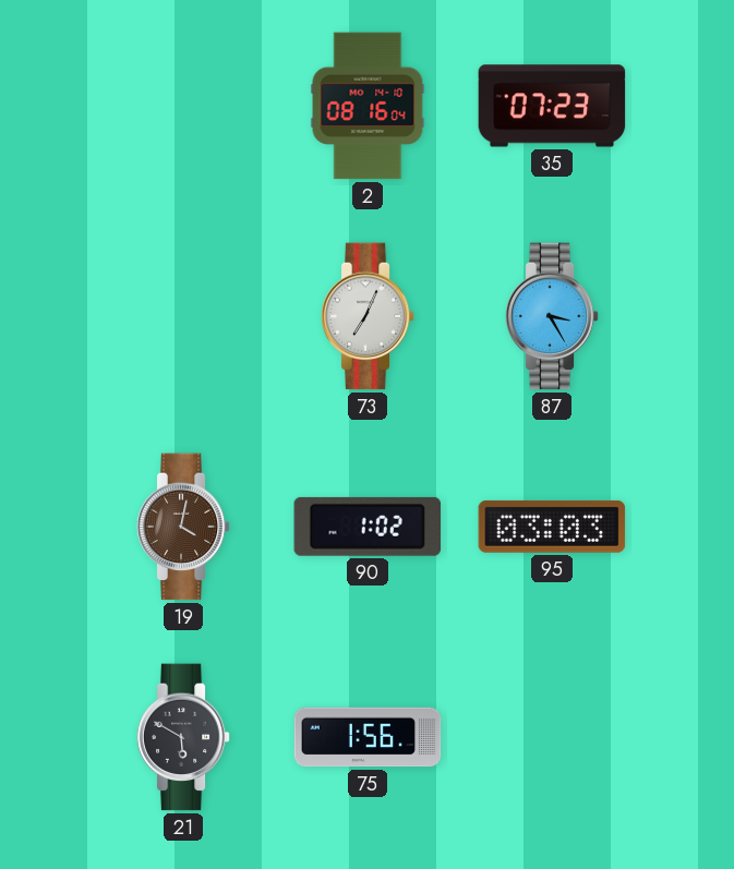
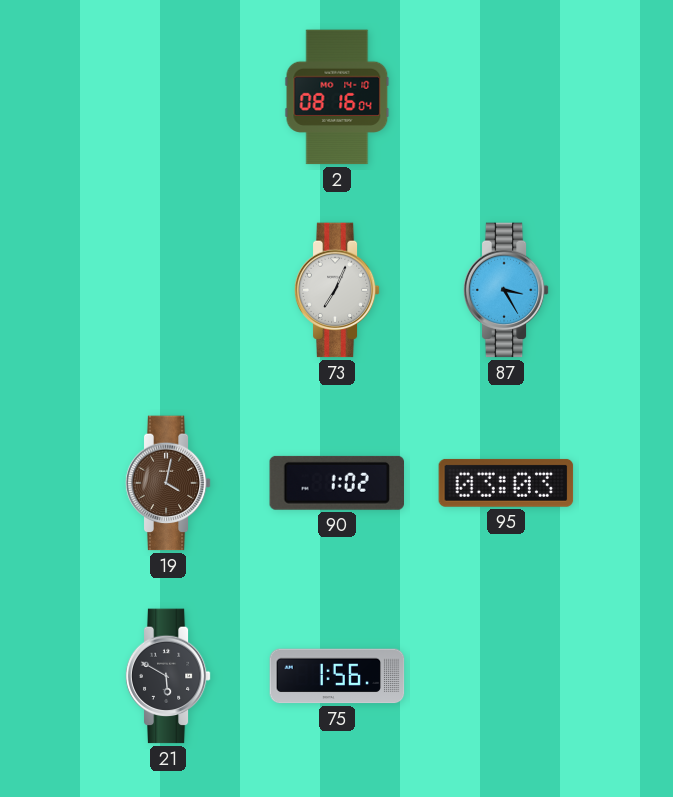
35: 07:23 -> none
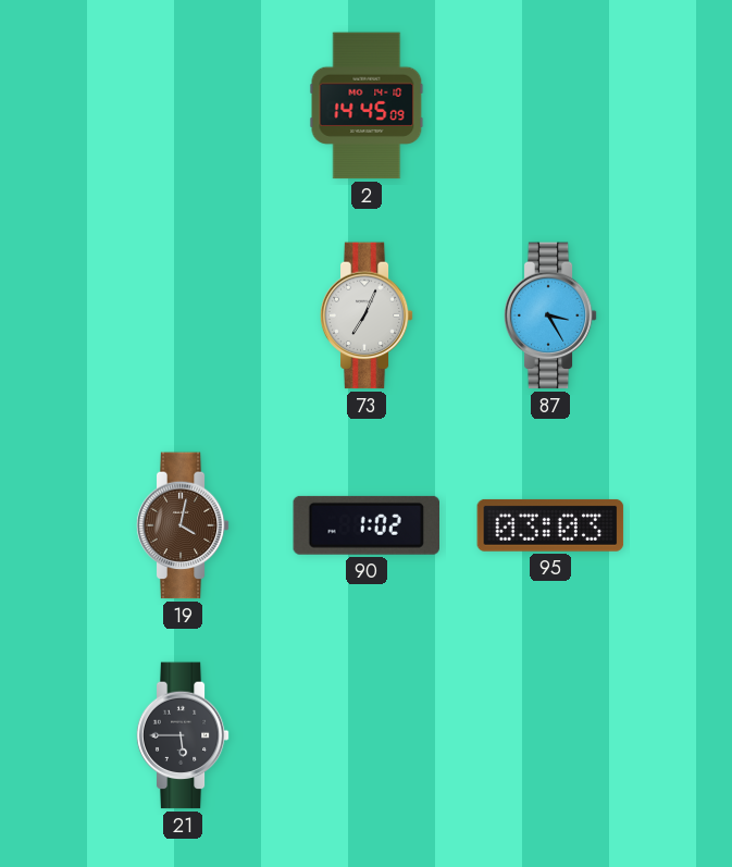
2: 08:16 -> 14:45
21: 5:50 -> 5:45
75: 1:56 -> none
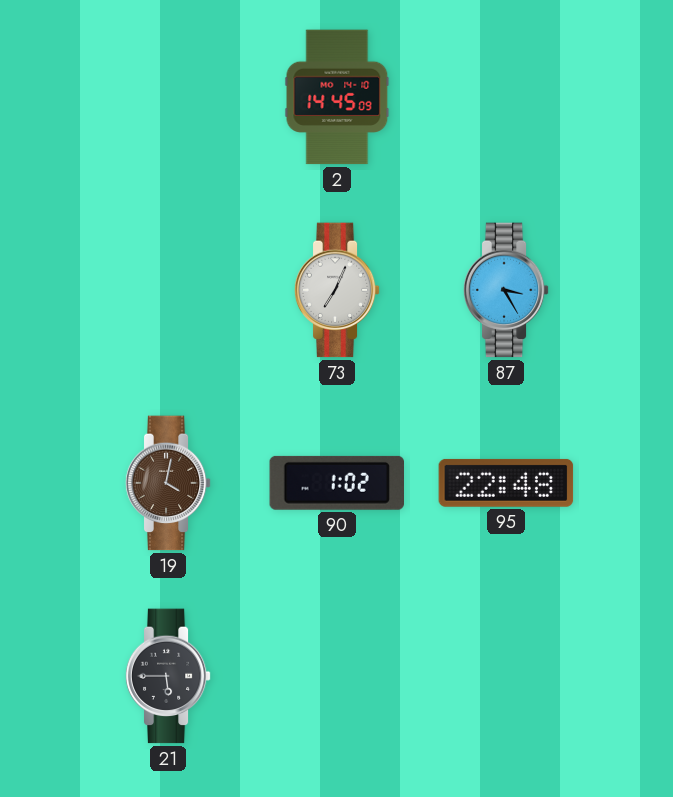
95: 03:03 -> 22:48
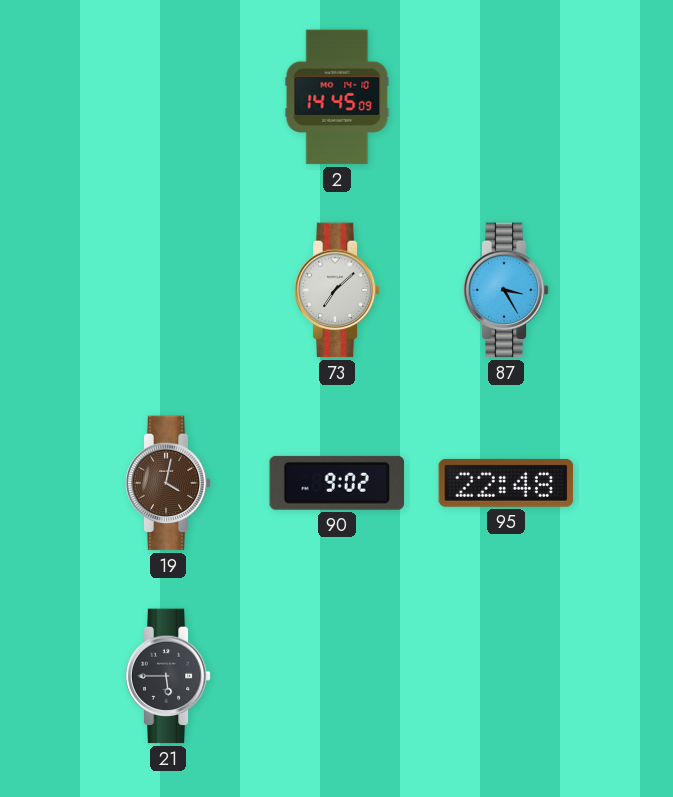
73: 7:04 -> 7:08
90: 1:02 -> 9:02
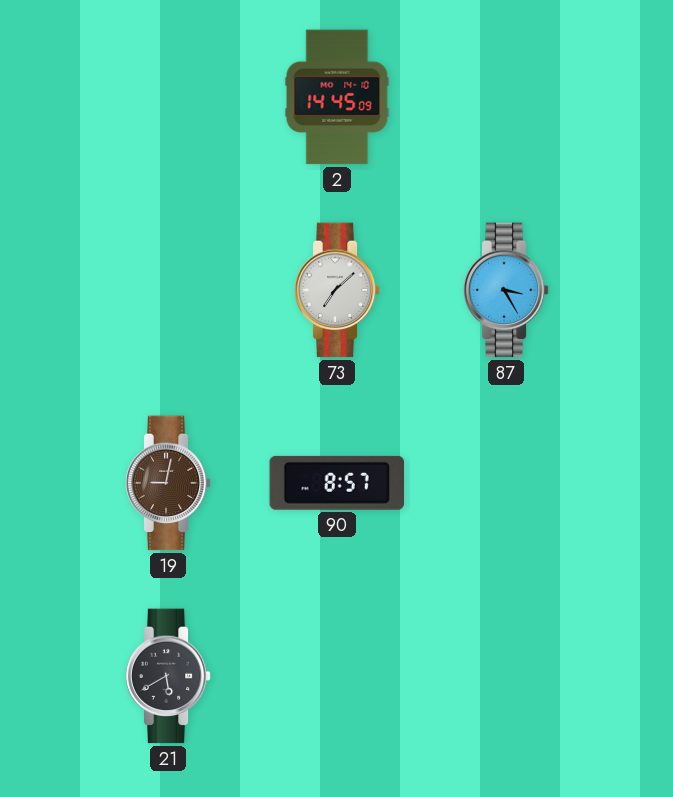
19: 4:02 -> 9:02
90: 9:02 -> 8:57
95: 22:48 -> none
21: 5:45 -> 5:40
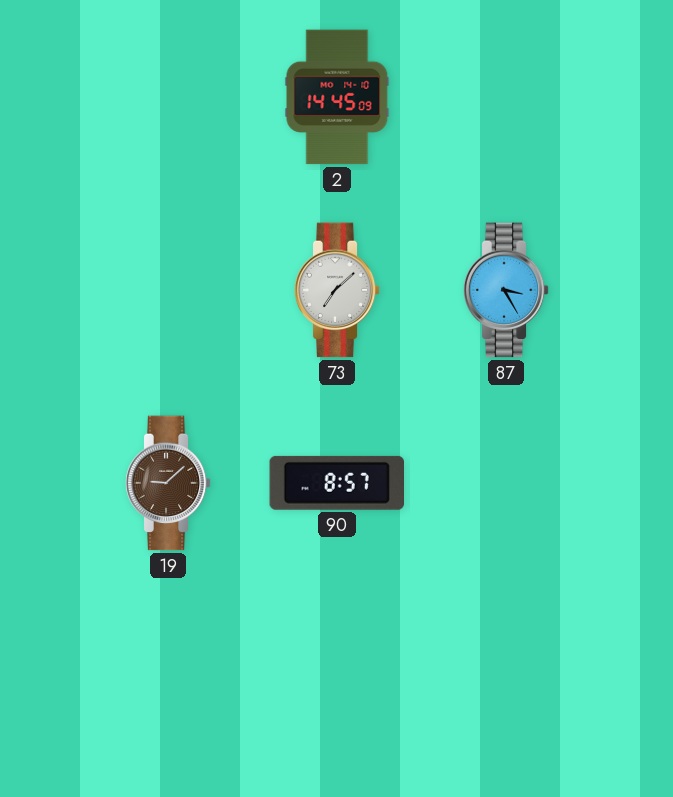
19: 9:02 -> 9:08
21: 5:40 -> none
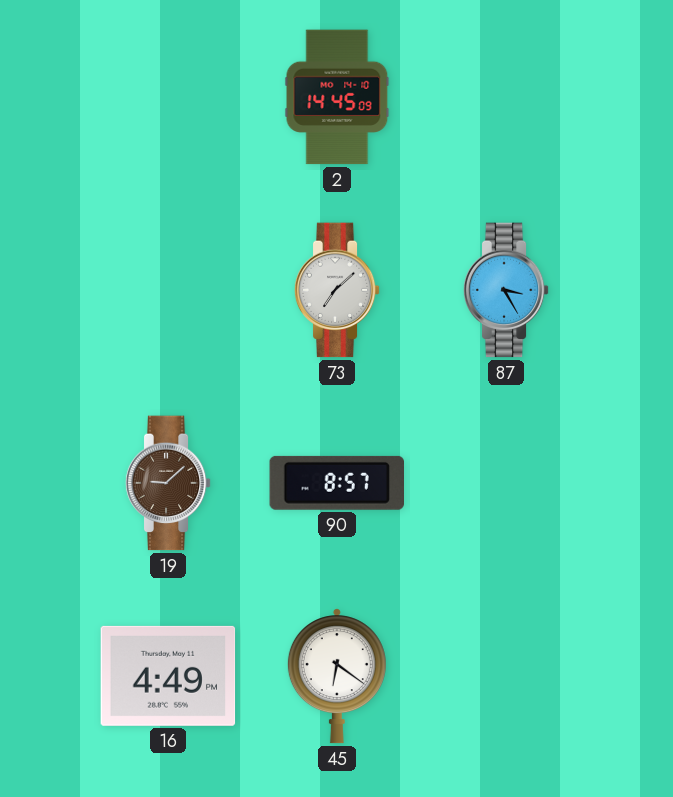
16: none -> 4:49
45: none -> 6:21
